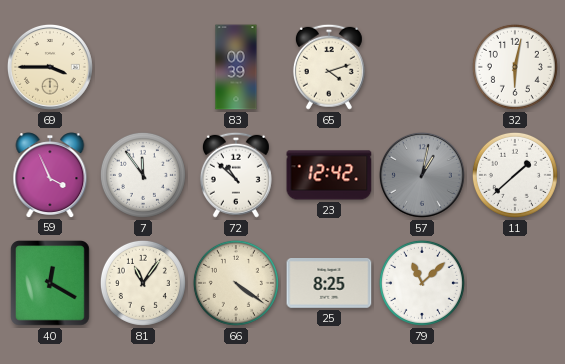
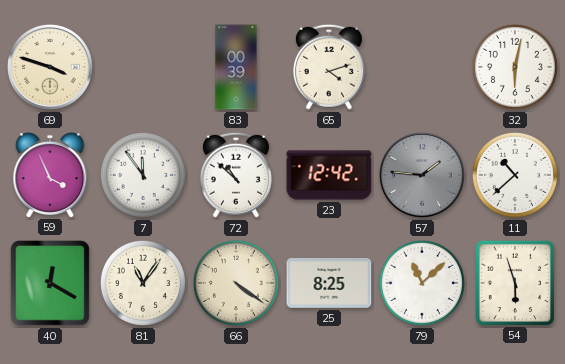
69: 3:45 -> 3:48
57: 1:02 -> 1:46
11: 1:38 -> 10:38
54: none -> 5:57
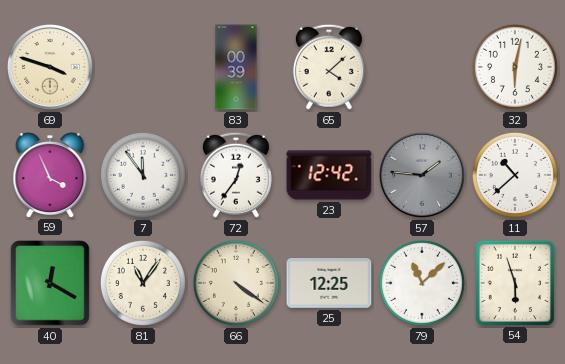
65: 4:12 -> 4:08
72: 10:52 -> 12:36
25: 8:25 -> 12:25
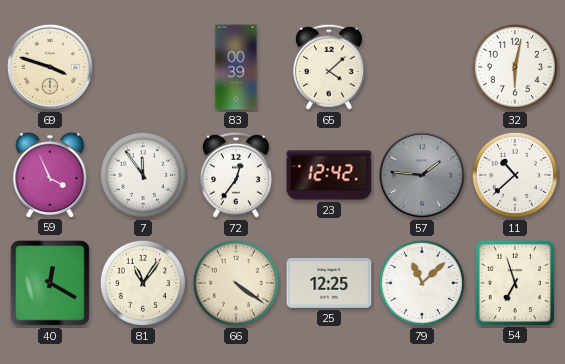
54: 5:57 -> 6:57
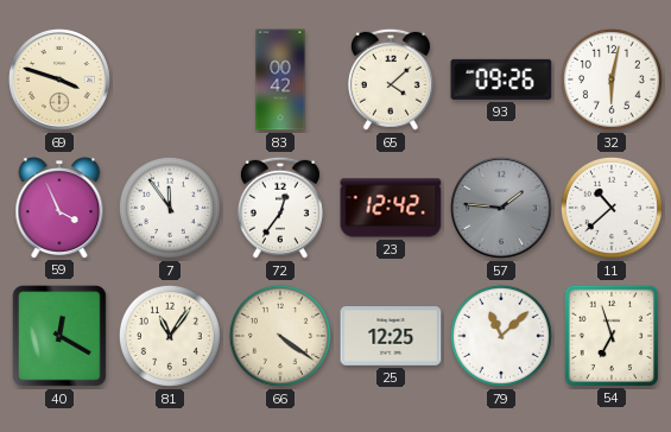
83: 00:39 -> 00:42
93: none -> 09:26
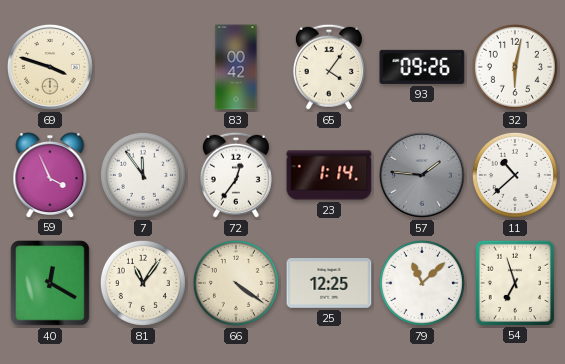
65: 4:08 -> 4:06
23: 12:42 -> 1:14
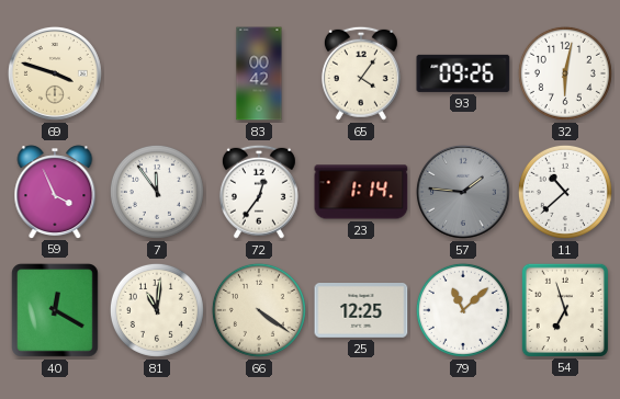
81: 11:06 -> 11:01
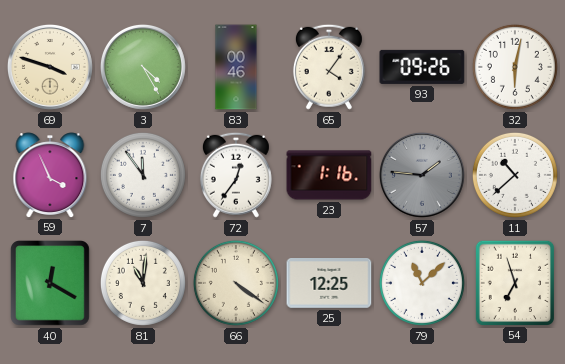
3: none -> 4:25
83: 00:42 -> 00:46
23: 1:14 -> 1:16
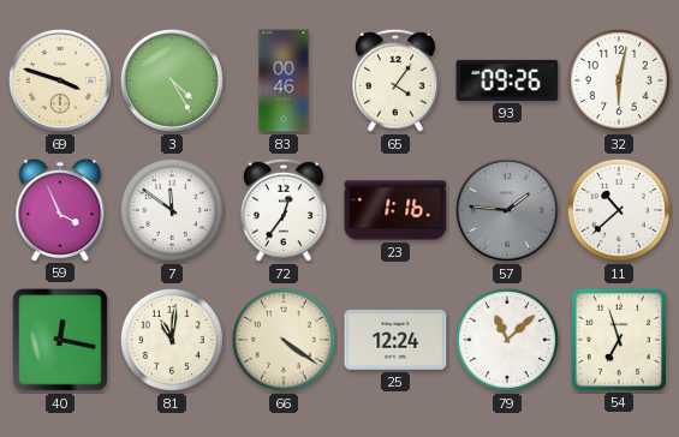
7: 11:54 -> 11:51
40: 12:20 -> 12:17
25: 12:25 -> 12:24
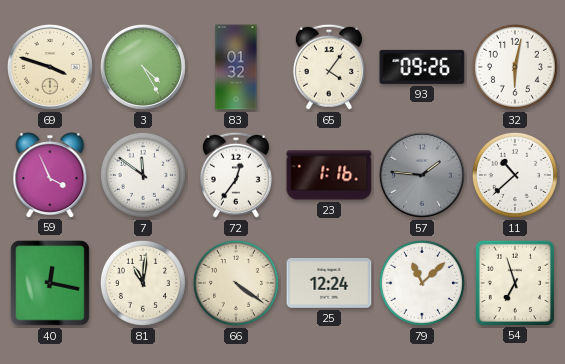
83: 00:46 -> 01:32
